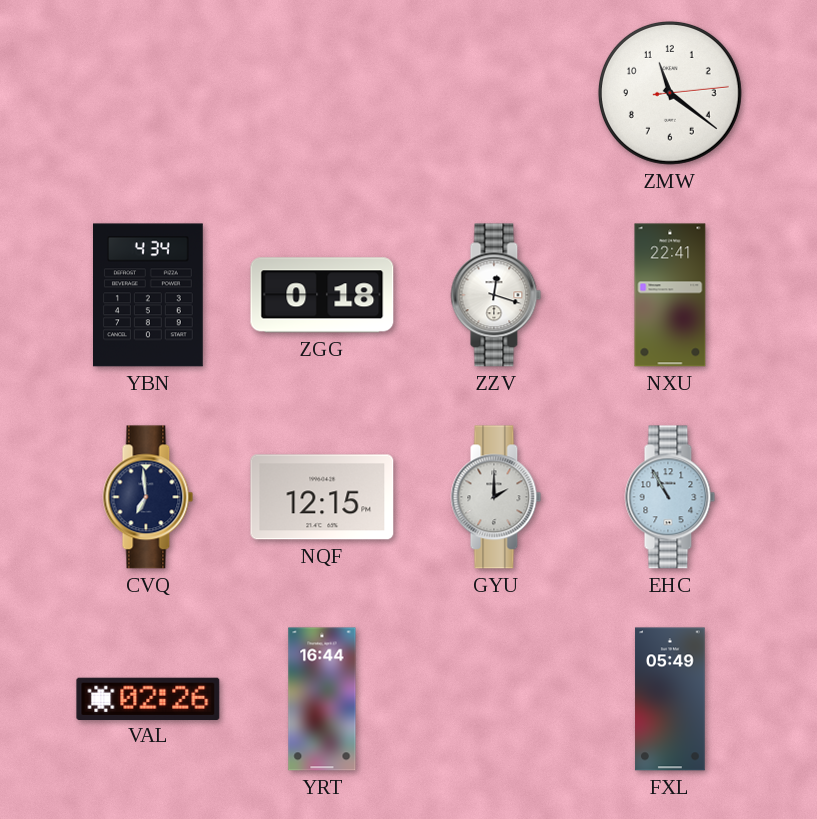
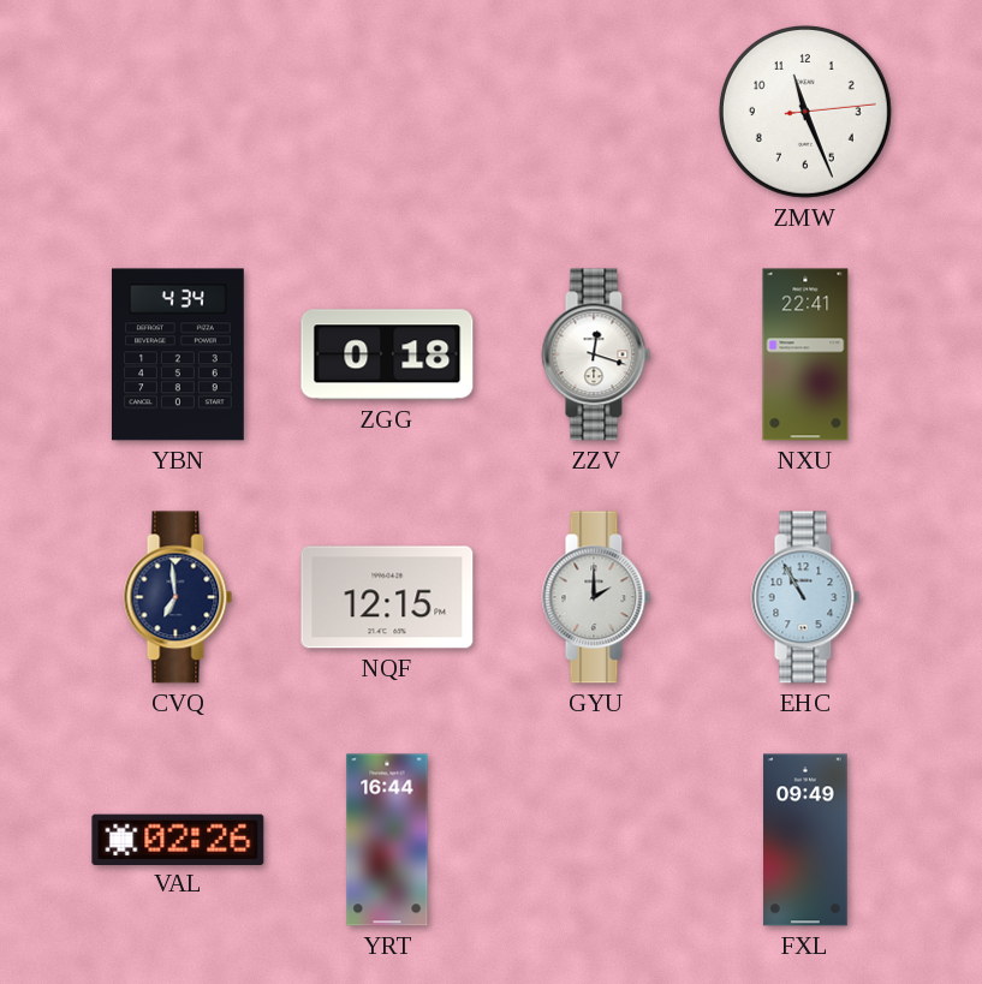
ZMW: 11:21 -> 11:26
FXL: 05:49 -> 09:49
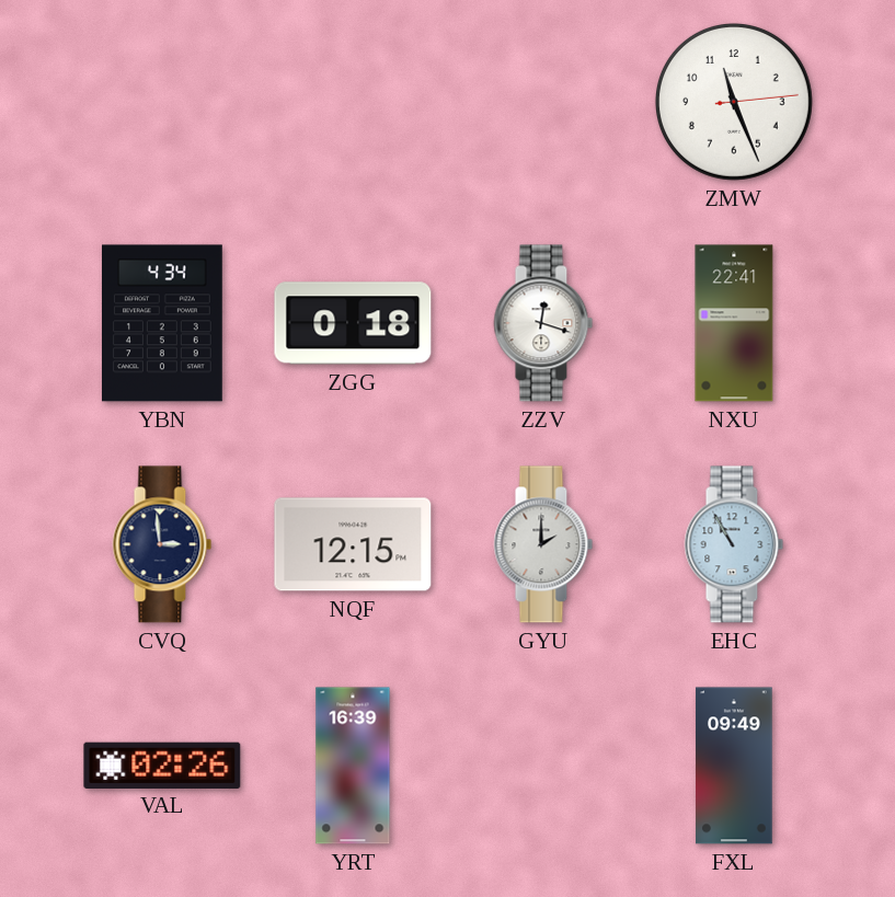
CVQ: 6:59 -> 2:59
YRT: 16:44 -> 16:39
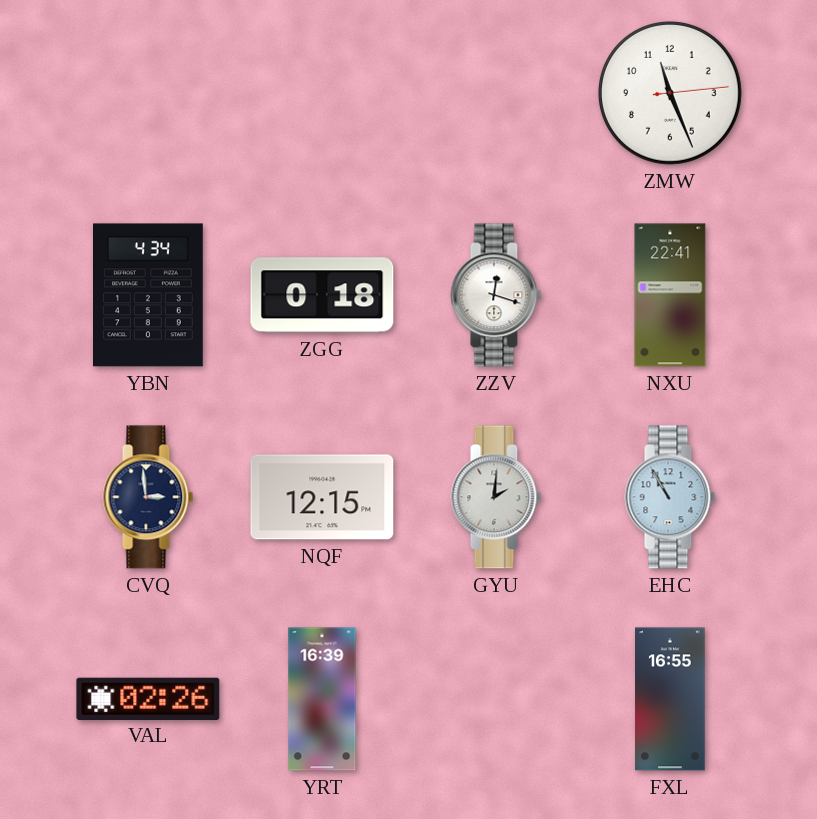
GYU: 2:00 -> 2:01
FXL: 09:49 -> 16:55
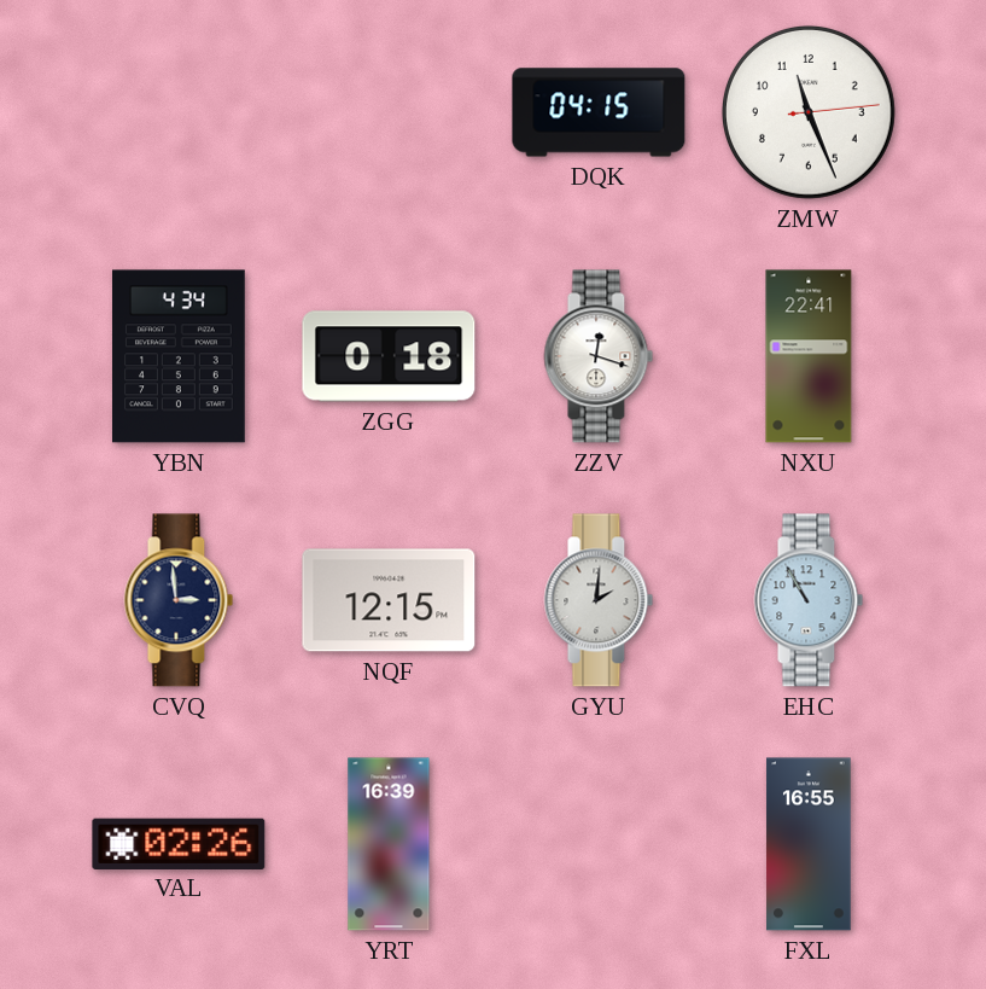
DQK: none -> 04:15
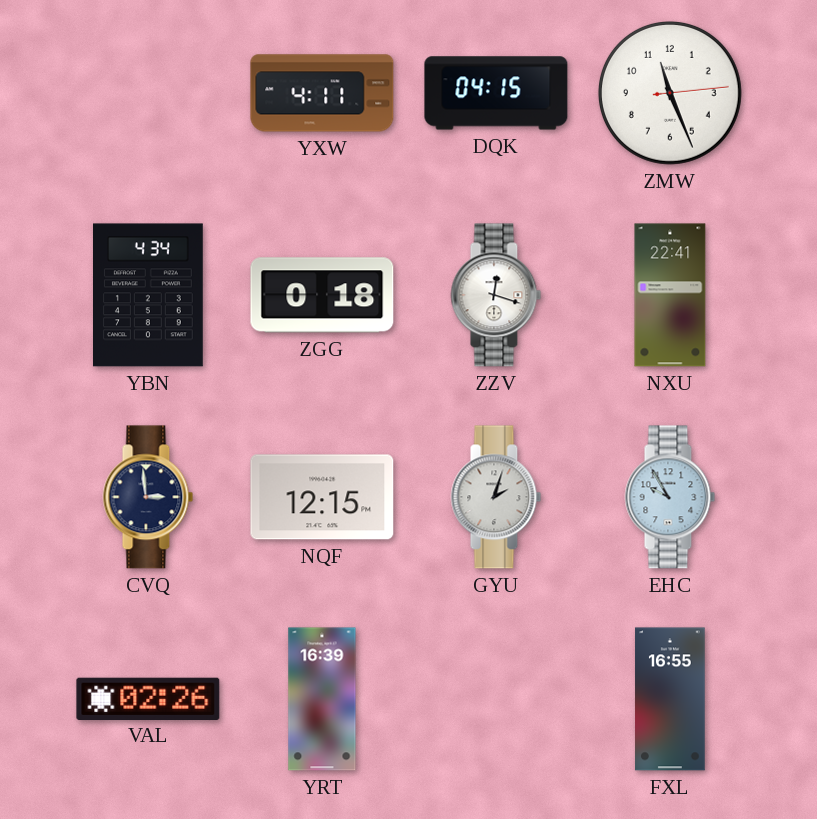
YXW: none -> 4:11
GYU: 2:01 -> 2:03
EHC: 10:55 -> 9:55
